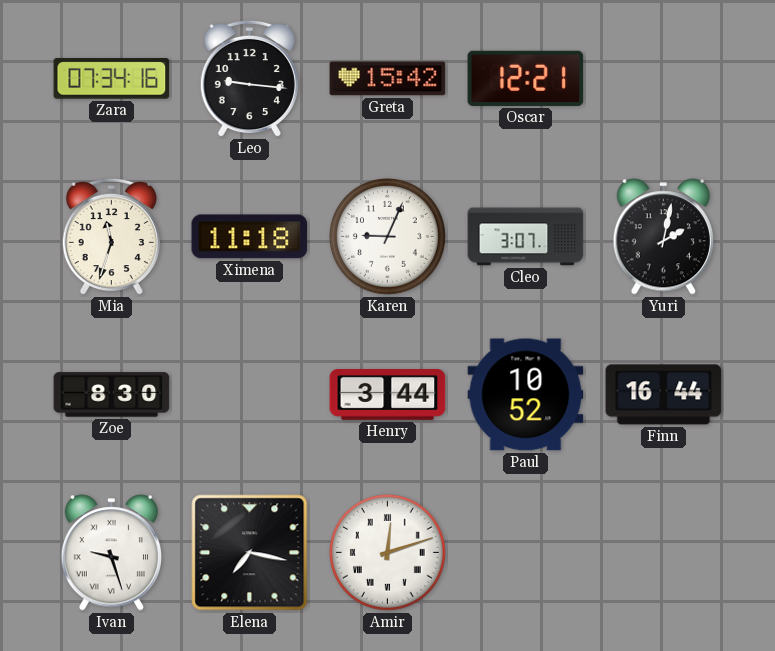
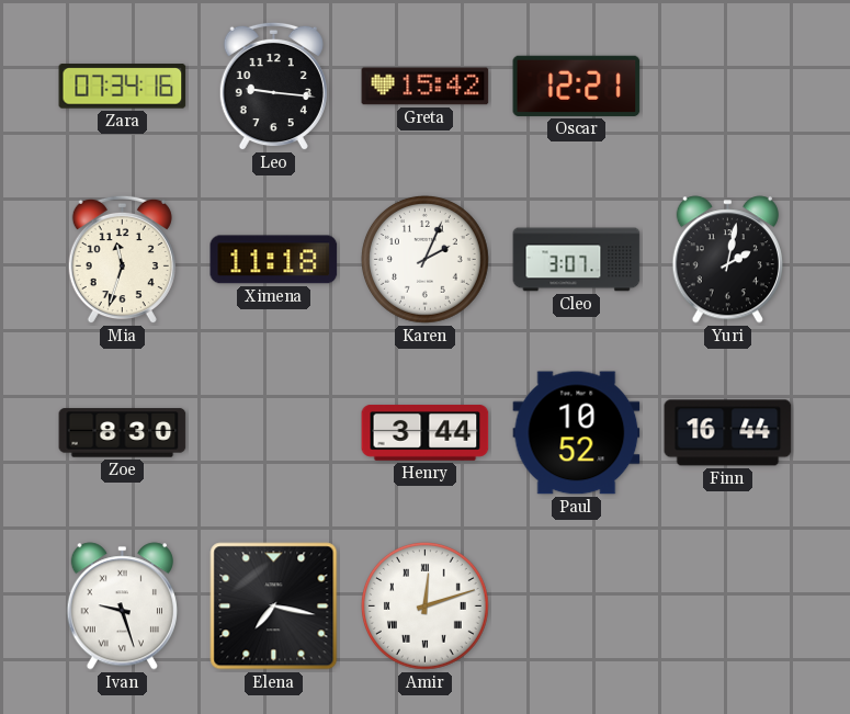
Karen: 9:04 -> 2:04
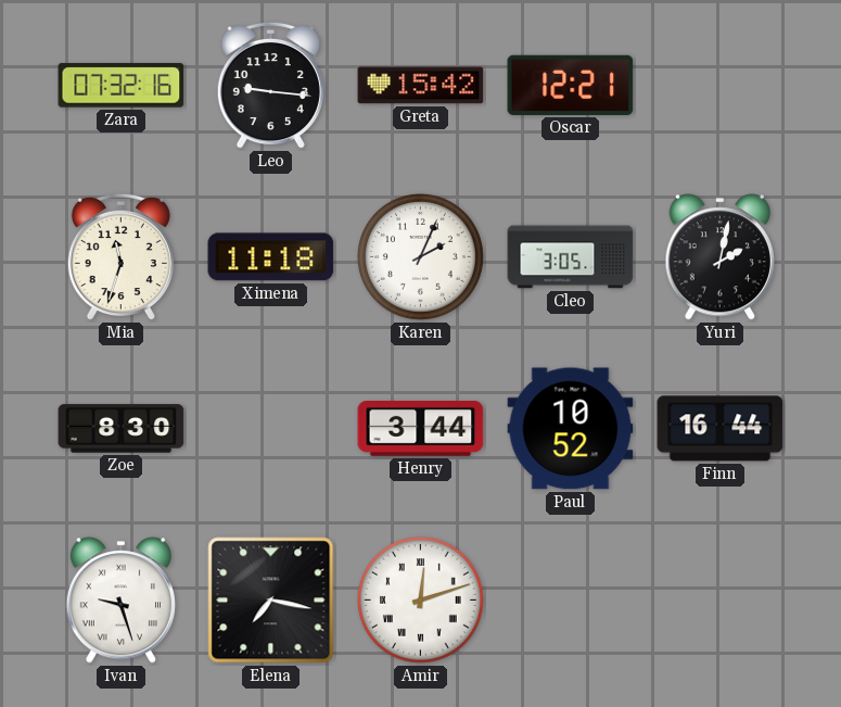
Zara: 07:34 -> 07:32
Cleo: 3:07 -> 3:05
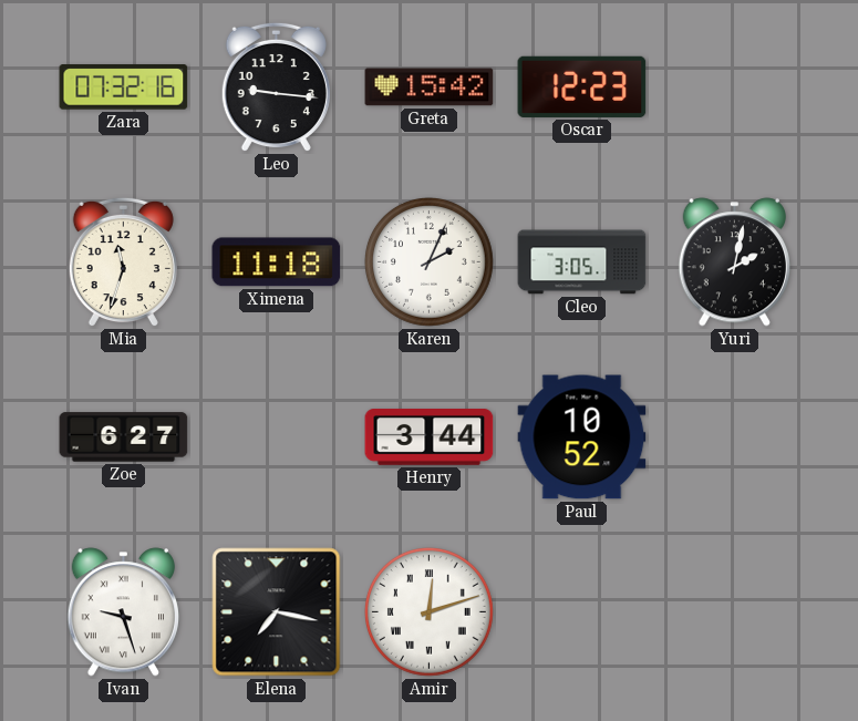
Oscar: 12:21 -> 12:23
Zoe: 8:30 -> 6:27
Finn: 16:44 -> none
